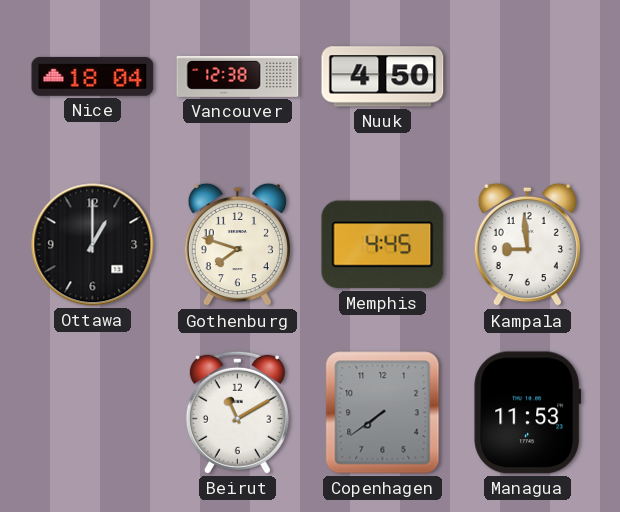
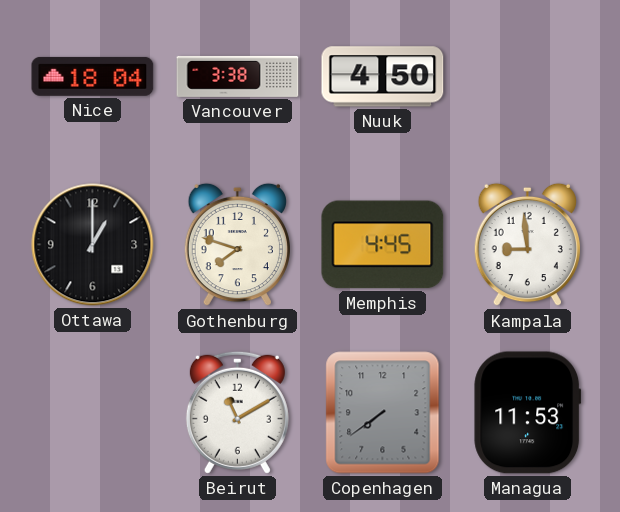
Vancouver: 12:38 -> 3:38
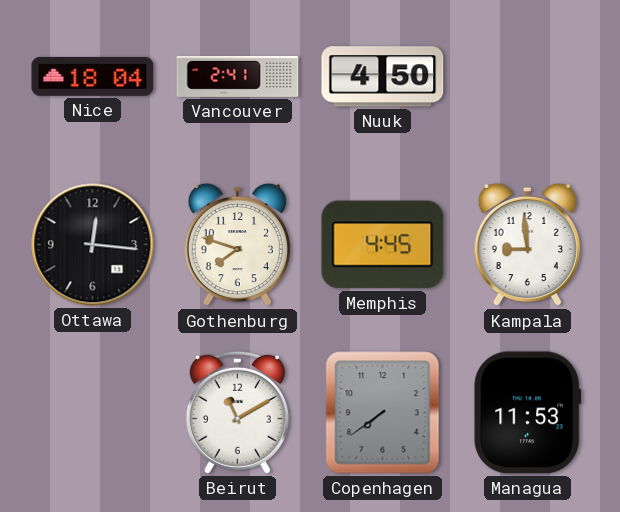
Vancouver: 3:38 -> 2:41
Ottawa: 1:00 -> 12:16
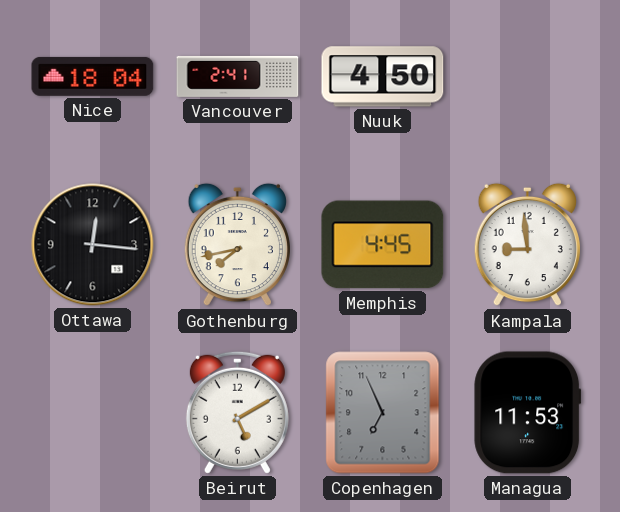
Gothenburg: 7:48 -> 7:43
Beirut: 11:10 -> 5:10
Copenhagen: 7:39 -> 6:56
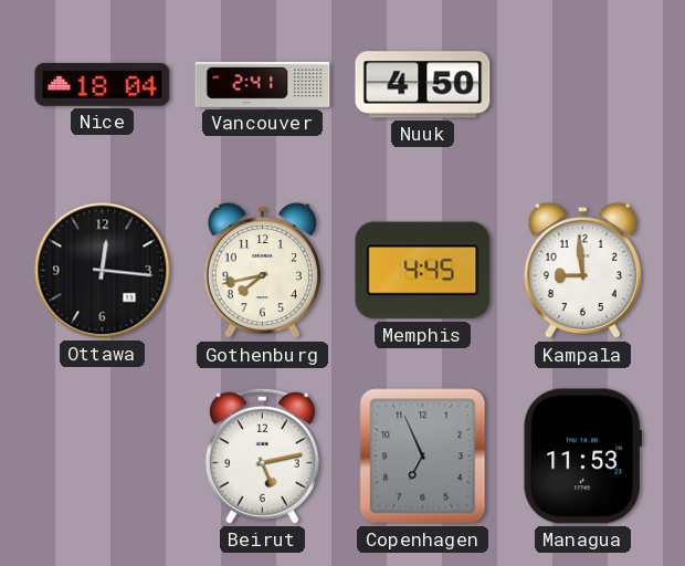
Beirut: 5:10 -> 5:13
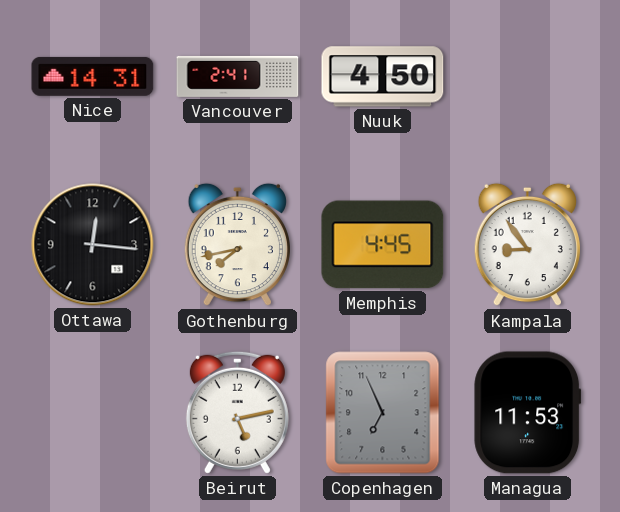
Nice: 18:04 -> 14:31
Kampala: 8:59 -> 8:54
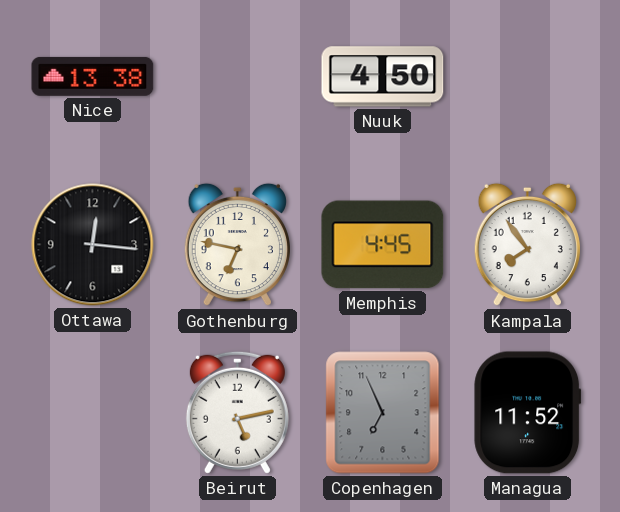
Nice: 14:31 -> 13:38
Vancouver: 2:41 -> none
Gothenburg: 7:43 -> 6:47
Kampala: 8:54 -> 7:54
Managua: 11:53 -> 11:52
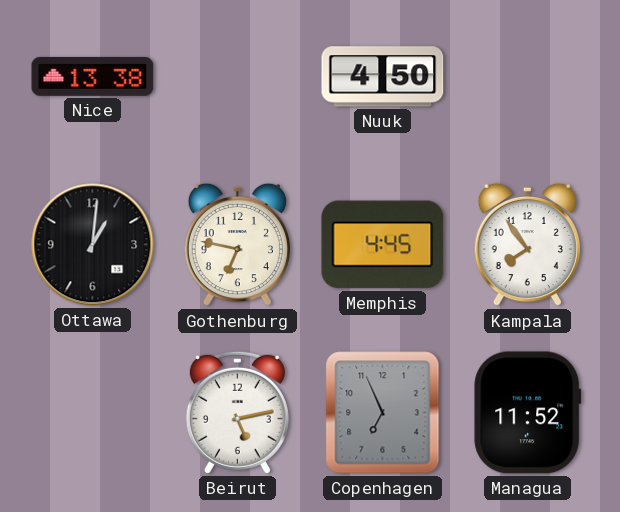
Ottawa: 12:16 -> 1:01
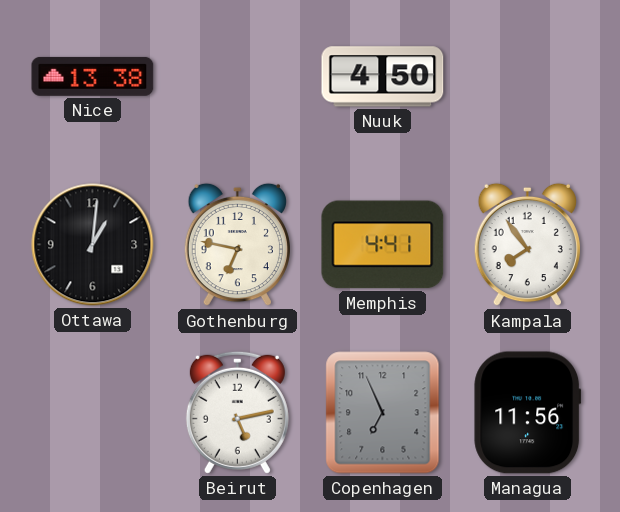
Memphis: 4:45 -> 4:41
Managua: 11:52 -> 11:56
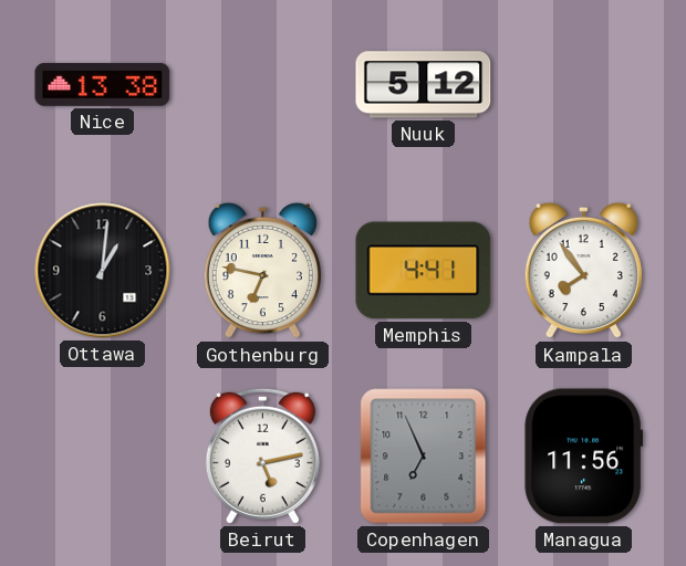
Nuuk: 4:50 -> 5:12
